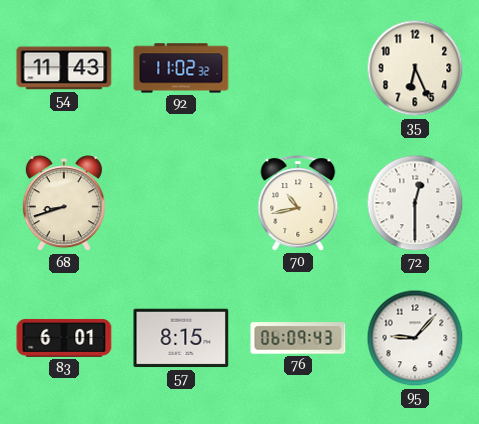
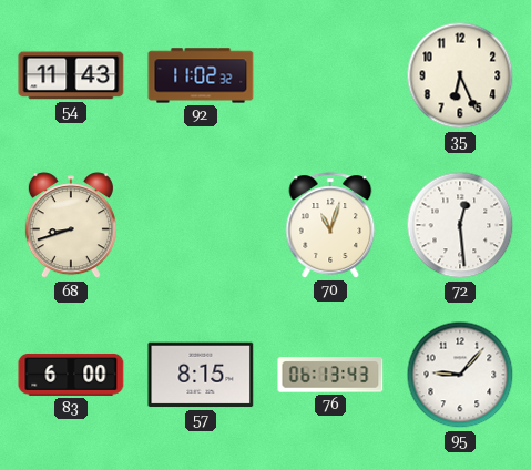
70: 10:43 -> 11:03
72: 12:30 -> 12:29
83: 6:01 -> 6:00
76: 06:09 -> 06:13
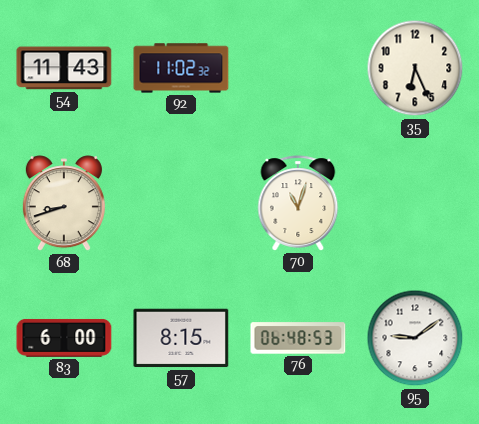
72: 12:29 -> none
76: 06:13 -> 06:48
95: 9:07 -> 9:09
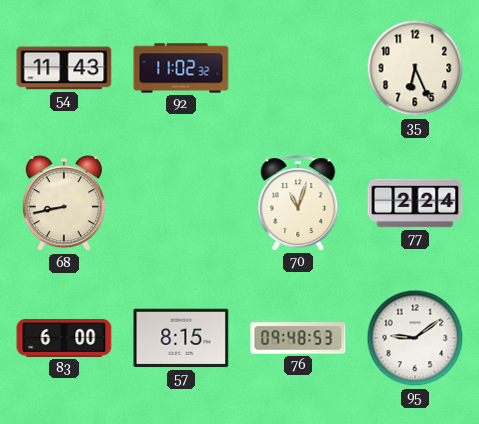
68: 8:42 -> 8:43
77: none -> 2:24
76: 06:48 -> 09:48
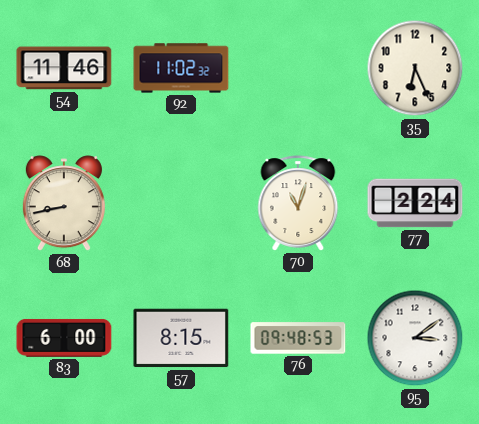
54: 11:43 -> 11:46
95: 9:09 -> 3:09
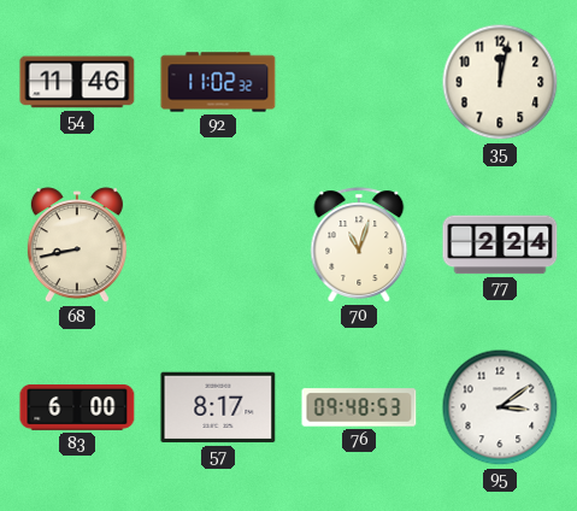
35: 6:26 -> 12:02
57: 8:15 -> 8:17
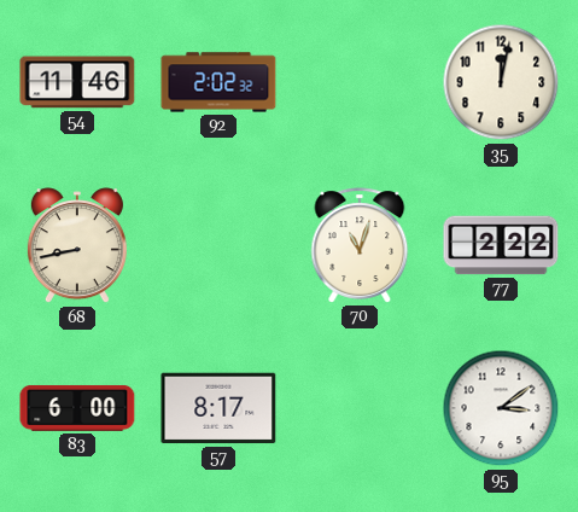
92: 11:02 -> 2:02
77: 2:24 -> 2:22
76: 09:48 -> none
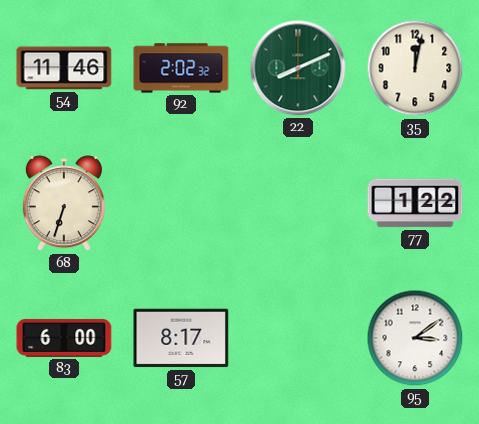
22: none -> 8:11
68: 8:43 -> 6:33
70: 11:03 -> none
77: 2:22 -> 1:22
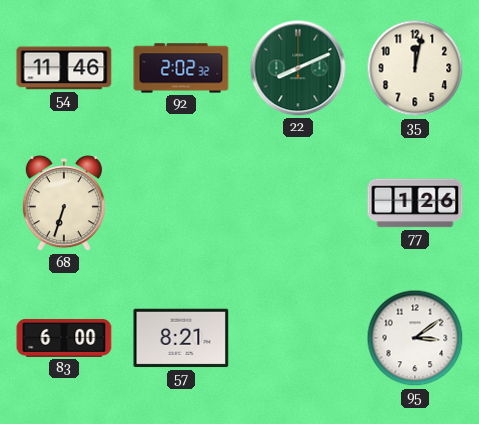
77: 1:22 -> 1:26
57: 8:17 -> 8:21
